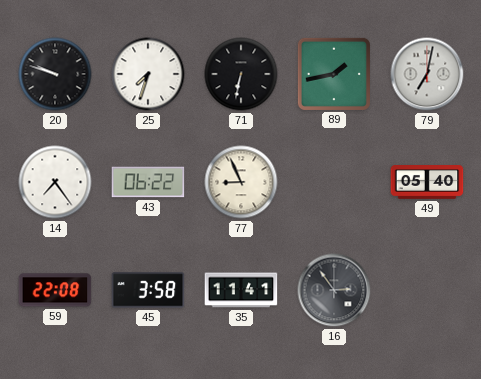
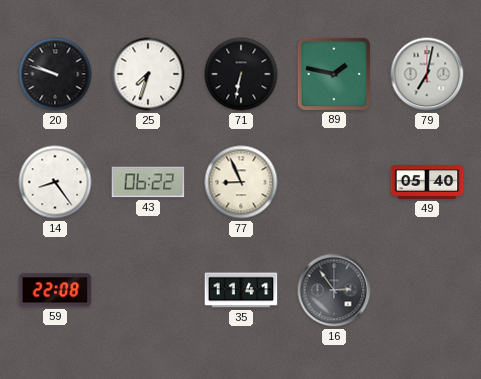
89: 1:43 -> 1:47
14: 7:24 -> 8:24
45: 3:58 -> none
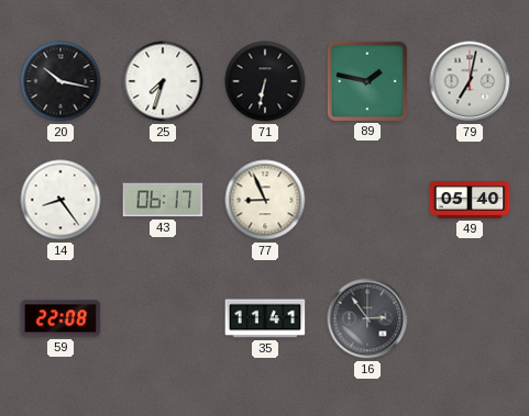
20: 9:48 -> 10:17
43: 06:22 -> 06:17
